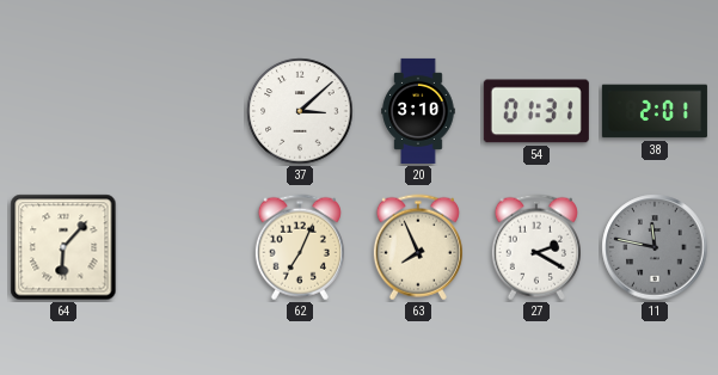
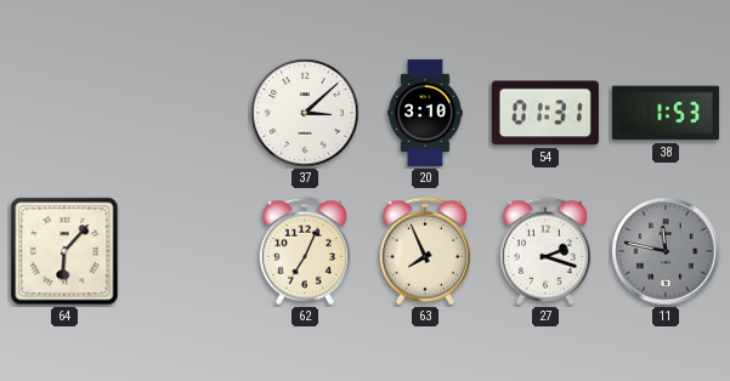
38: 2:01 -> 1:53
27: 2:20 -> 2:18
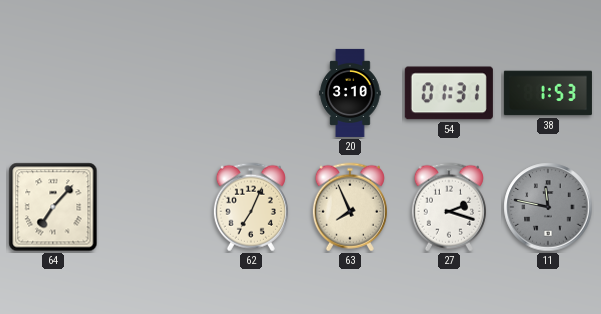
37: 3:08 -> none
64: 6:07 -> 7:07
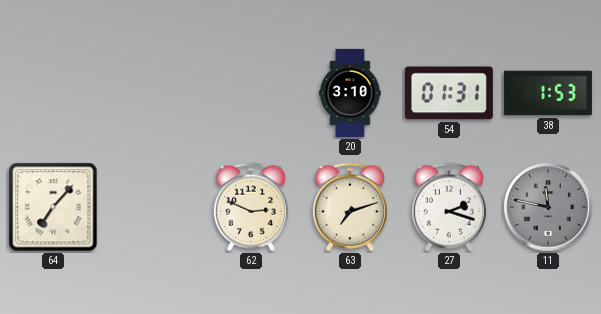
62: 7:04 -> 2:49
63: 7:56 -> 7:12
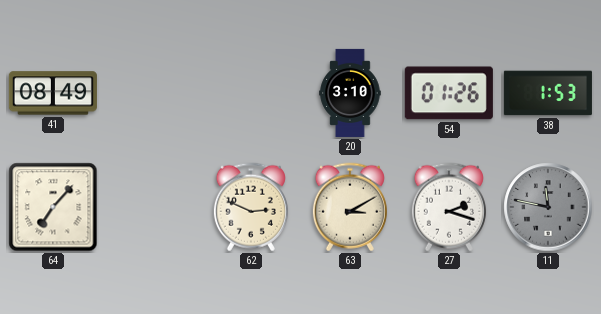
41: none -> 08:49
54: 01:31 -> 01:26
63: 7:12 -> 3:10
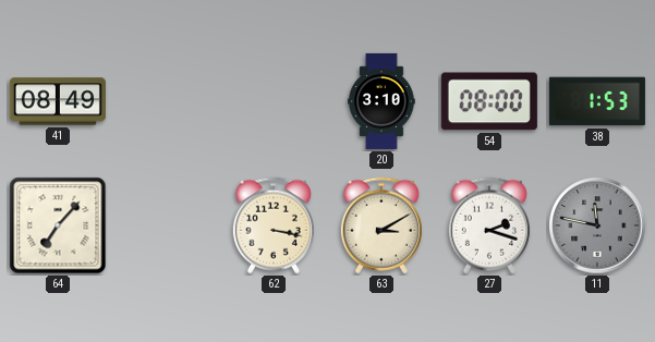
54: 01:26 -> 08:00
62: 2:49 -> 3:17
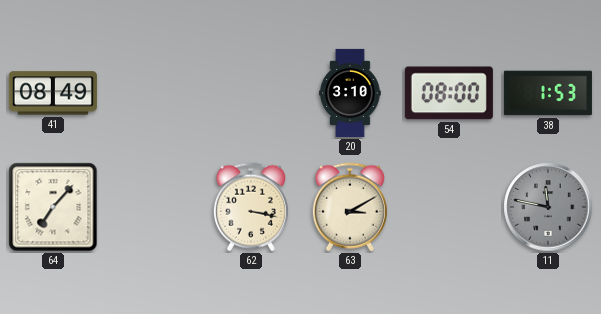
27: 2:18 -> none
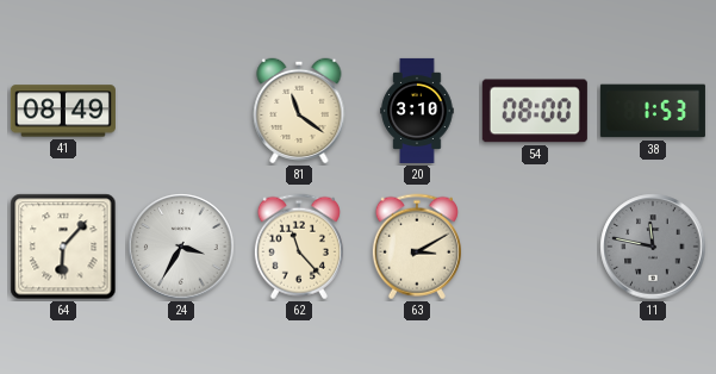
81: none -> 11:21
64: 7:07 -> 6:07
24: none -> 3:35
62: 3:17 -> 11:23
